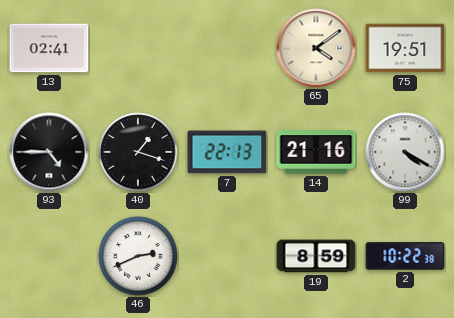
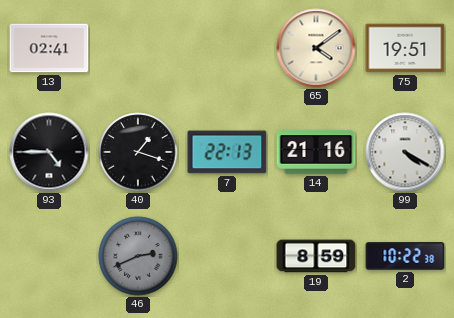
46 dial: white -> grey
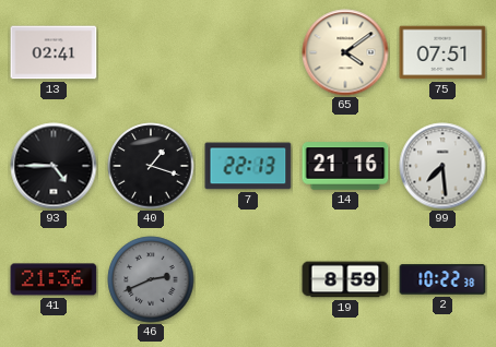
75: 19:51 -> 07:51
99: 4:20 -> 7:29
41: none -> 21:36
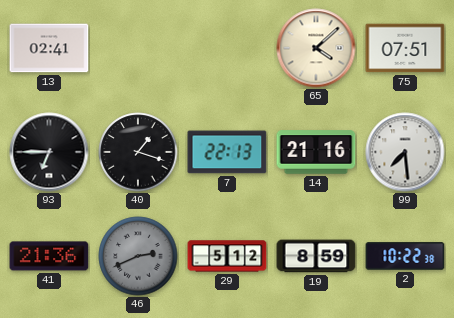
65: 4:09 -> 4:08
93: 4:45 -> 6:45
29: none -> 5:12
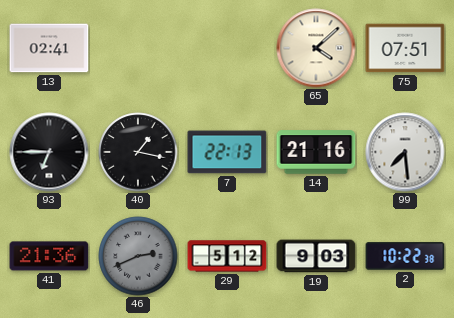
40: 1:18 -> 1:17
19: 8:59 -> 9:03
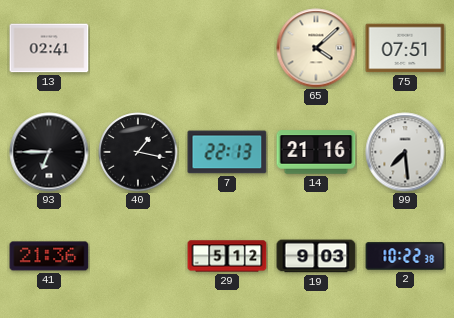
46: 2:41 -> none
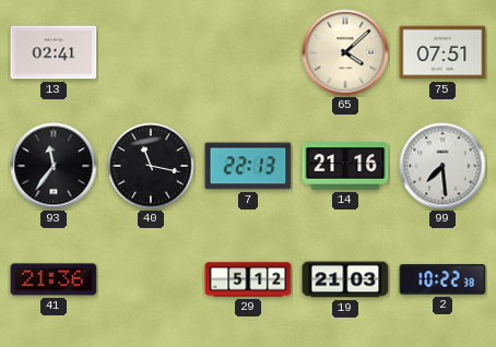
93: 6:45 -> 11:36
40: 1:17 -> 11:17
19: 9:03 -> 21:03
